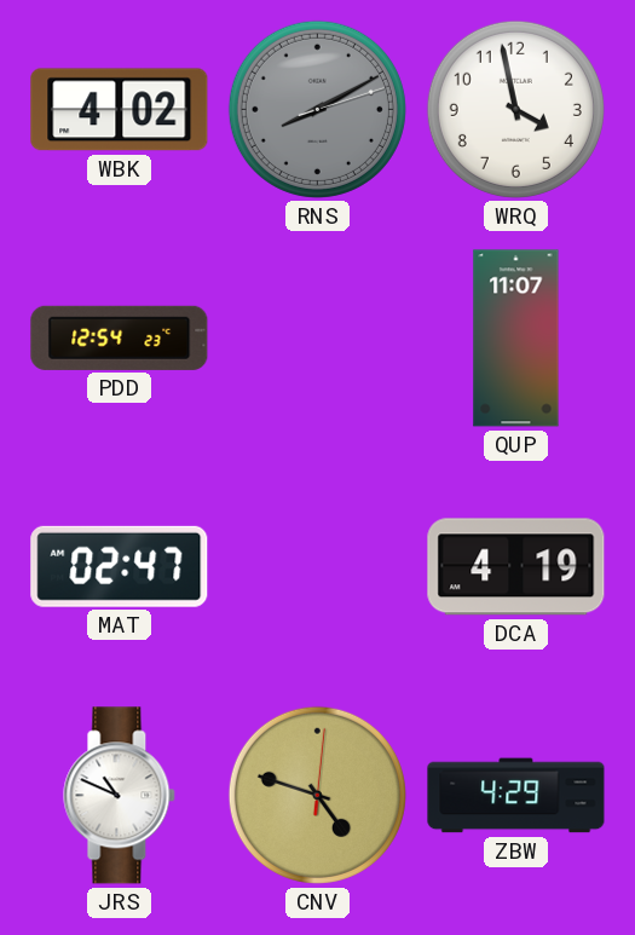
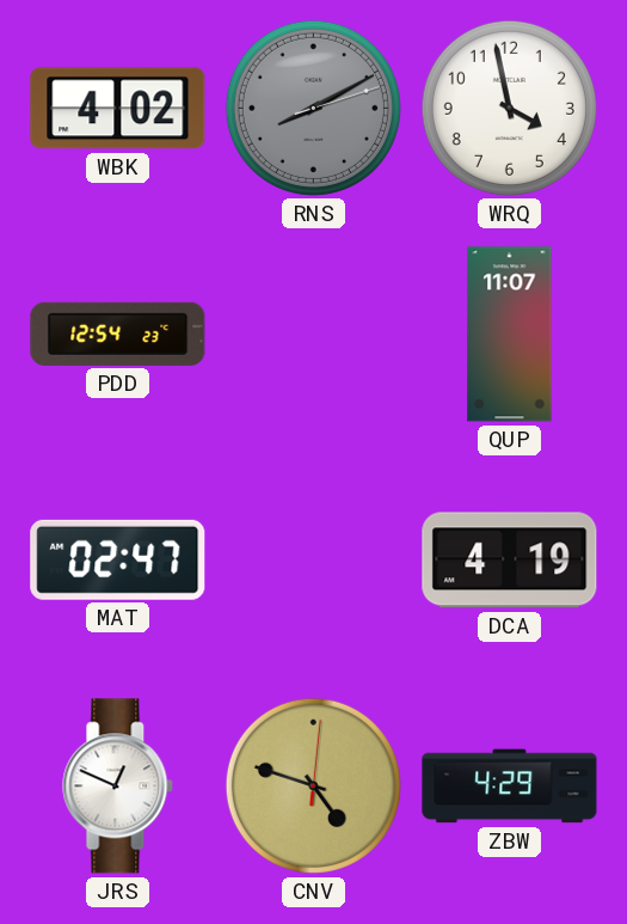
JRS: 10:49 -> 12:49
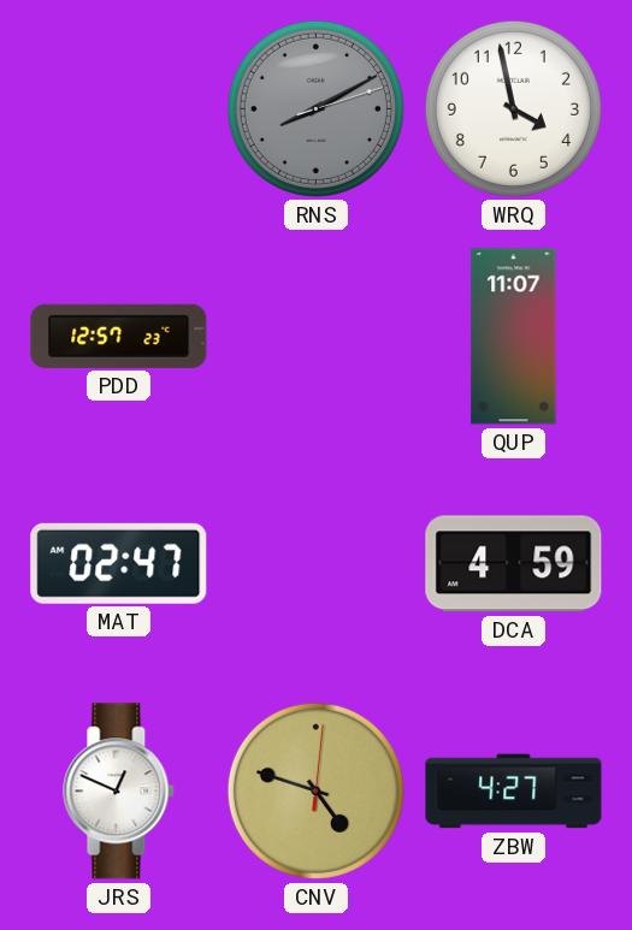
WBK: 4:02 -> none
PDD: 12:54 -> 12:57
DCA: 4:19 -> 4:59
ZBW: 4:29 -> 4:27
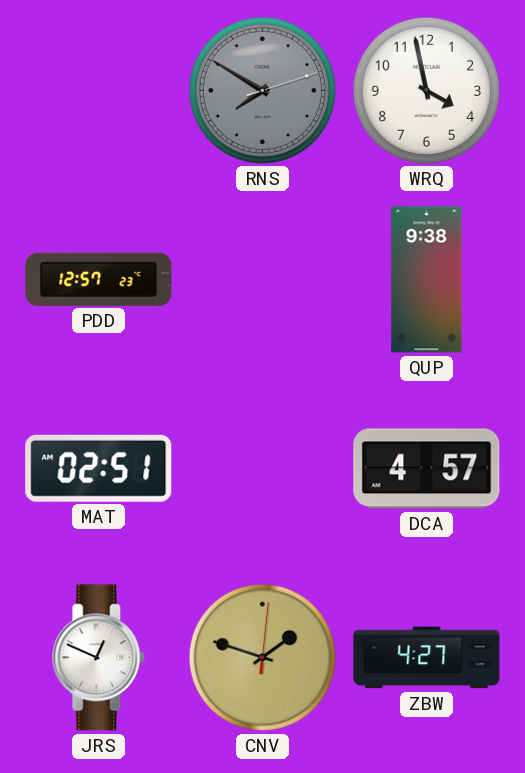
RNS: 8:10 -> 7:50
QUP: 11:07 -> 9:38
MAT: 02:47 -> 02:51
DCA: 4:59 -> 4:57
CNV: 4:48 -> 1:48
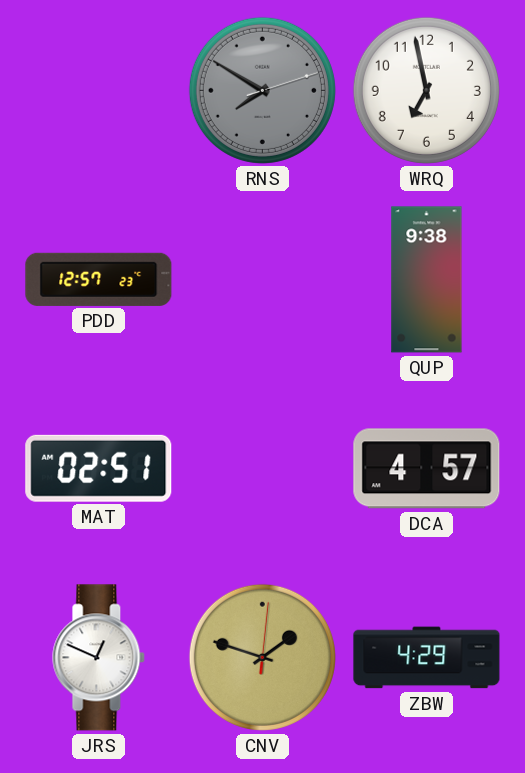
WRQ: 3:58 -> 6:58
ZBW: 4:27 -> 4:29
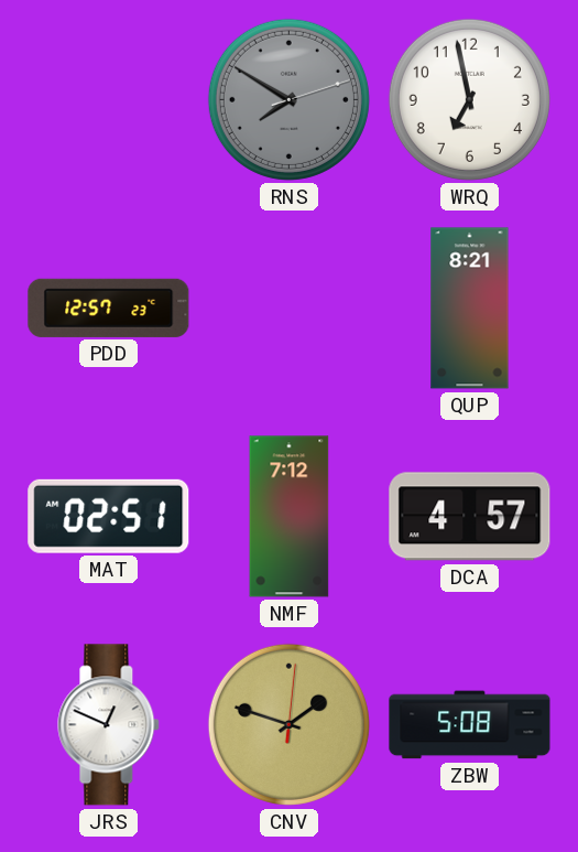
QUP: 9:38 -> 8:21
NMF: none -> 7:12
ZBW: 4:29 -> 5:08
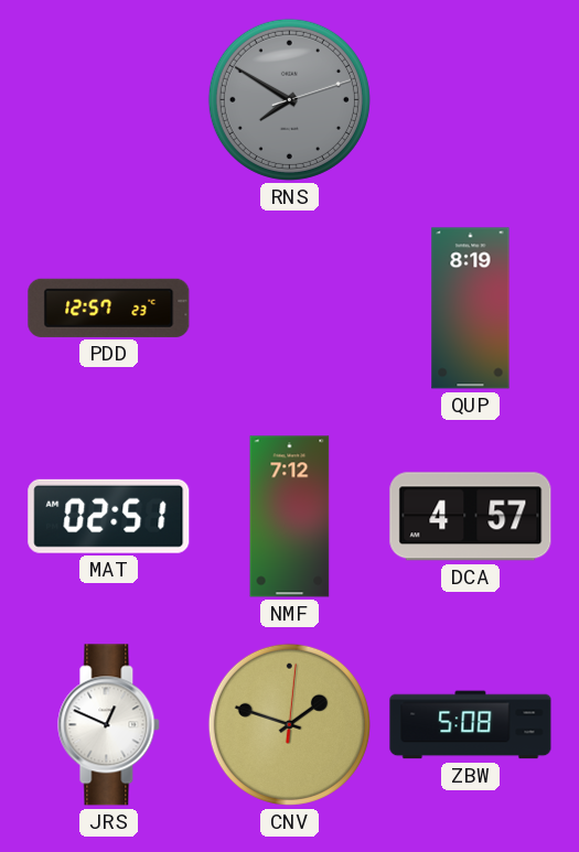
WRQ: 6:58 -> none
QUP: 8:21 -> 8:19
